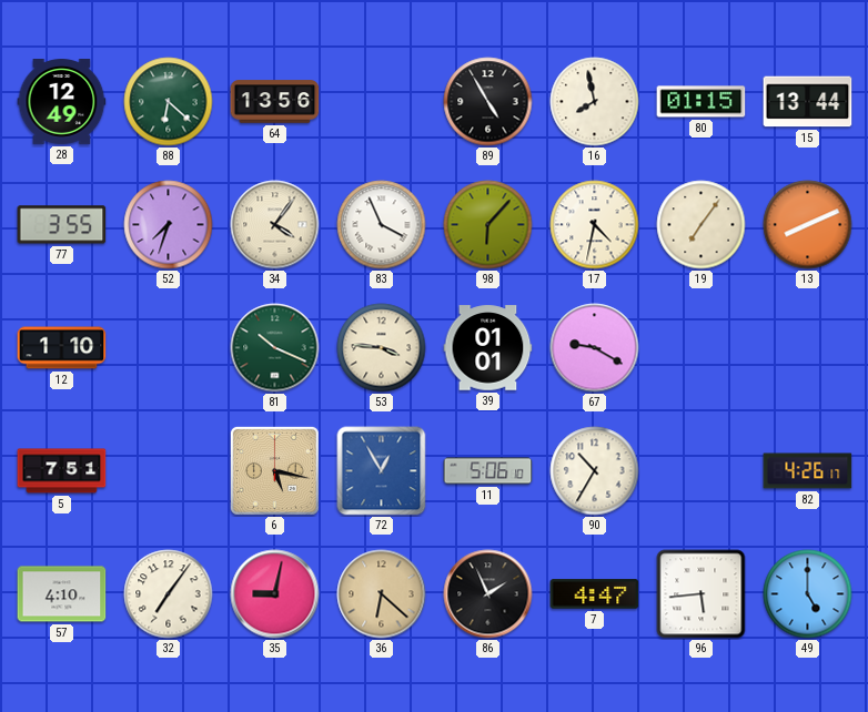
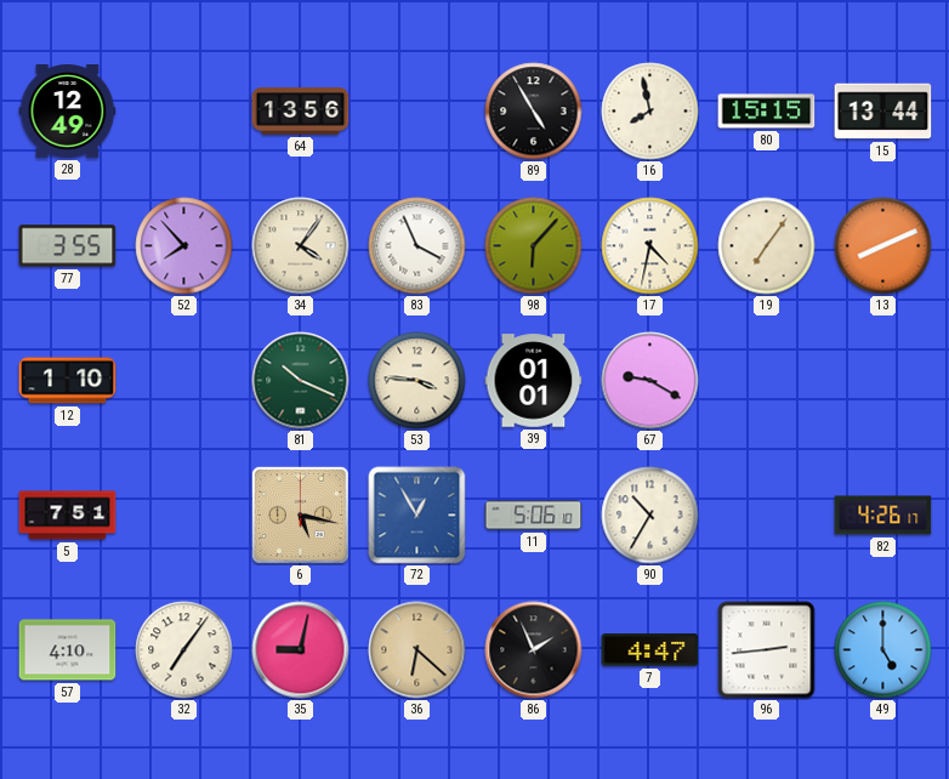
88: 6:22 -> none
80: 01:15 -> 15:15
52: 7:33 -> 7:53
96: 5:44 -> 2:44
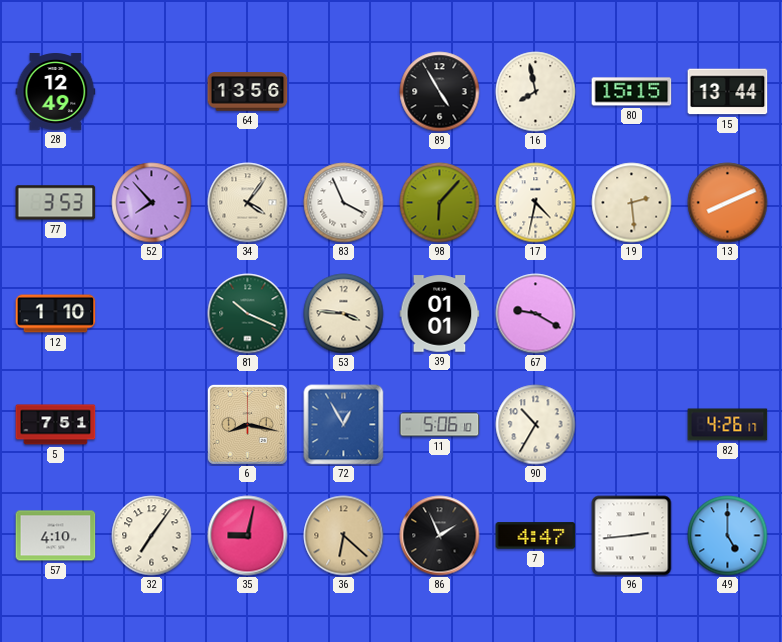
77: 3:55 -> 3:53
19: 7:06 -> 2:29
6: 5:17 -> 8:17
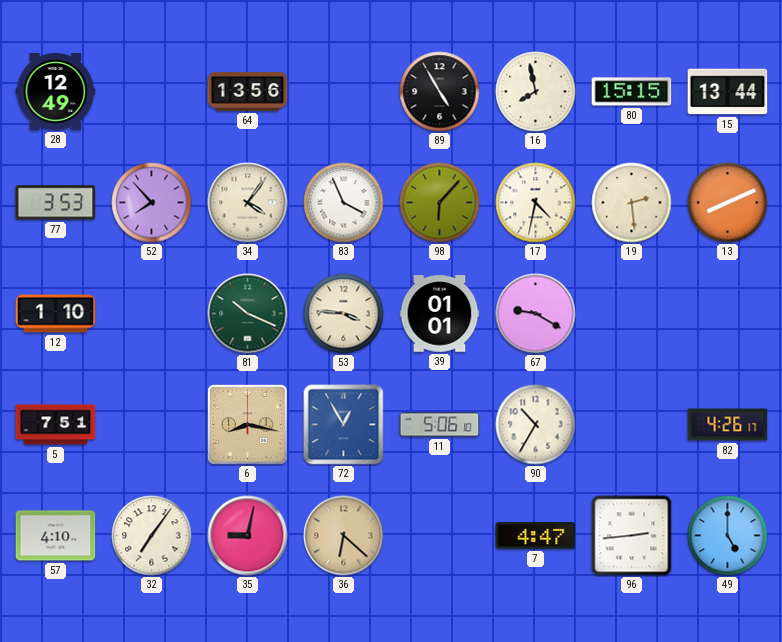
86: 1:56 -> none
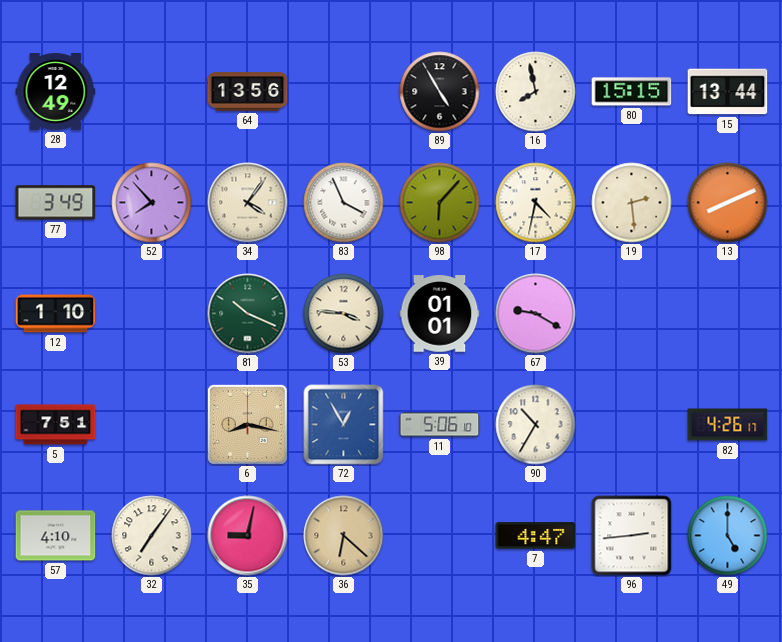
77: 3:53 -> 3:49
